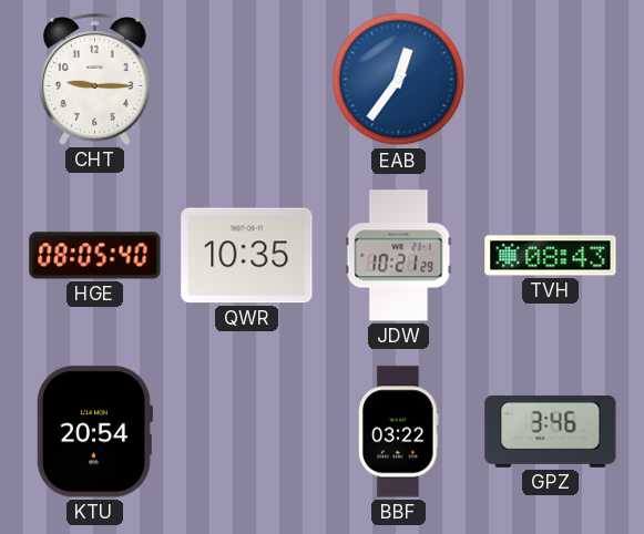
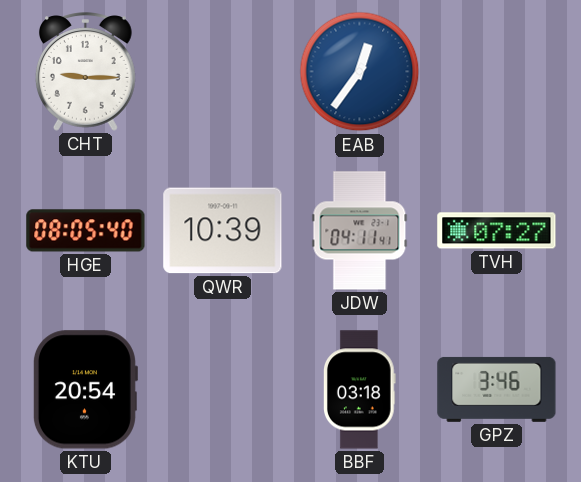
QWR: 10:35 -> 10:39
JDW: 10:21 -> 04:11
TVH: 08:43 -> 07:27
BBF: 03:22 -> 03:18
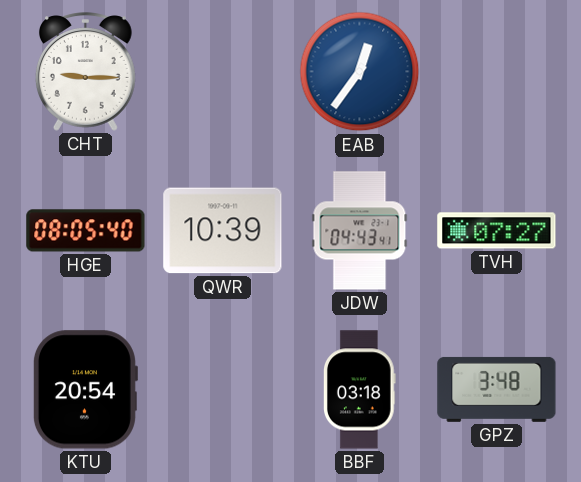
JDW: 04:11 -> 04:43
GPZ: 3:46 -> 3:48
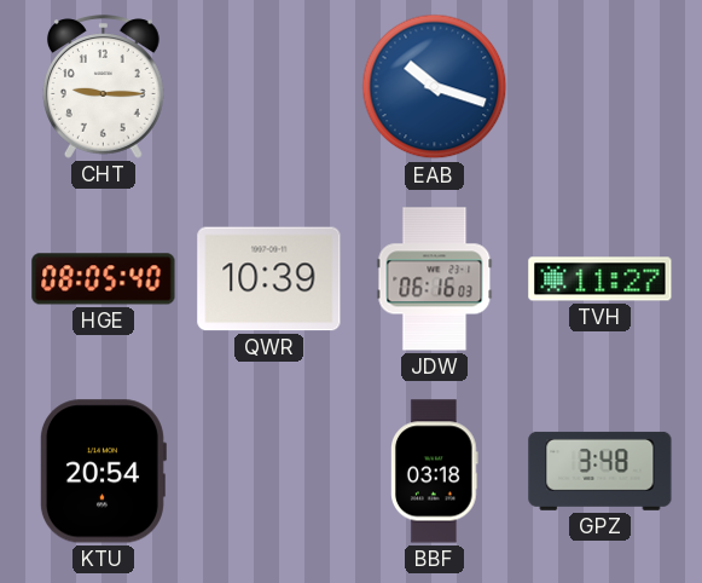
EAB: 12:36 -> 10:18
JDW: 04:43 -> 06:16
TVH: 07:27 -> 11:27
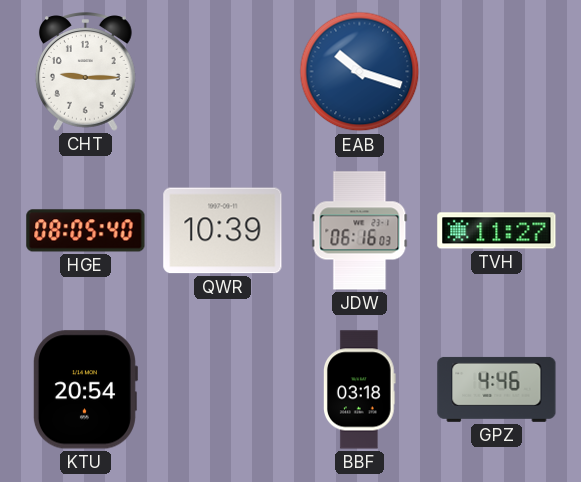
GPZ: 3:48 -> 4:46
